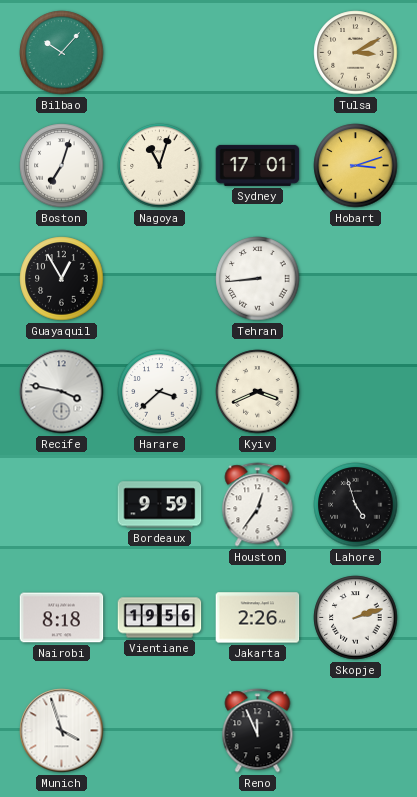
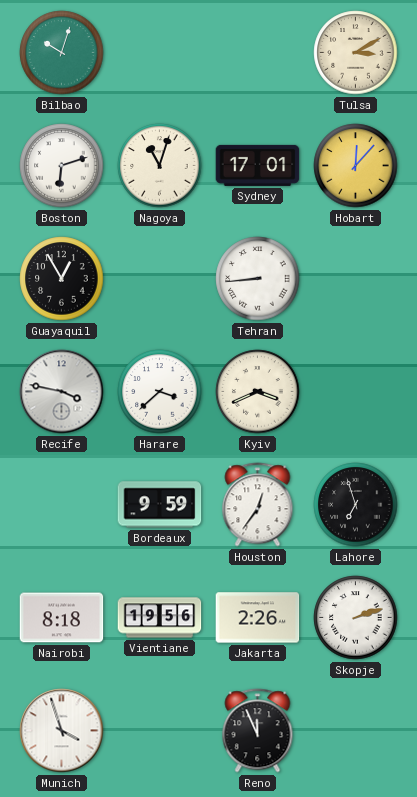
Bilbao: 10:07 -> 10:03
Boston: 7:03 -> 6:12
Hobart: 3:12 -> 12:07
Lahore: 4:57 -> 6:57
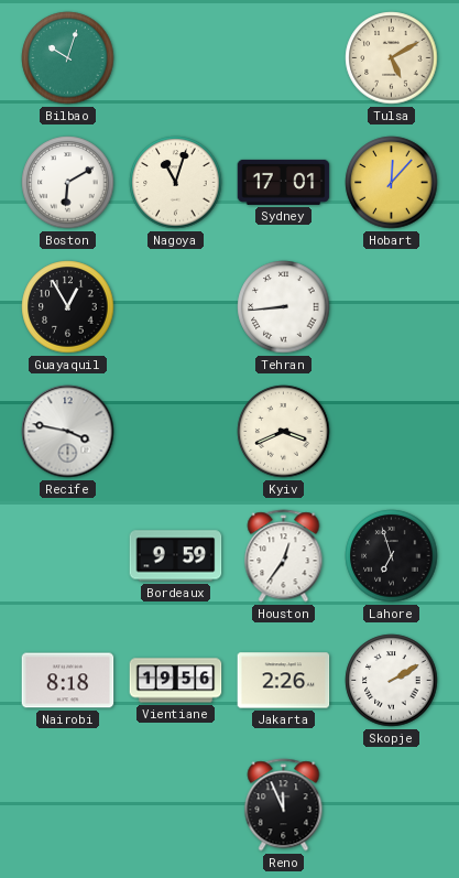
Tulsa: 3:10 -> 5:10
Boston: 6:12 -> 6:10
Harare: 3:38 -> none
Skopje: 2:12 -> 2:10
Munich: 3:57 -> none
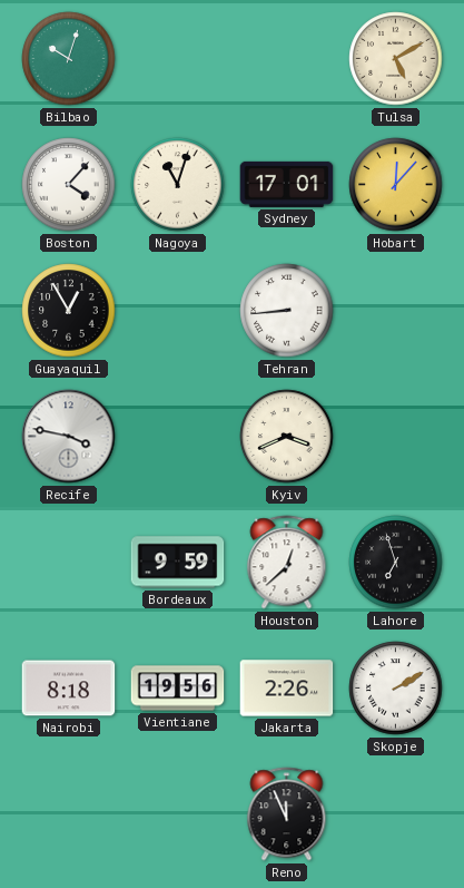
Boston: 6:10 -> 4:07
Houston: 12:36 -> 12:38
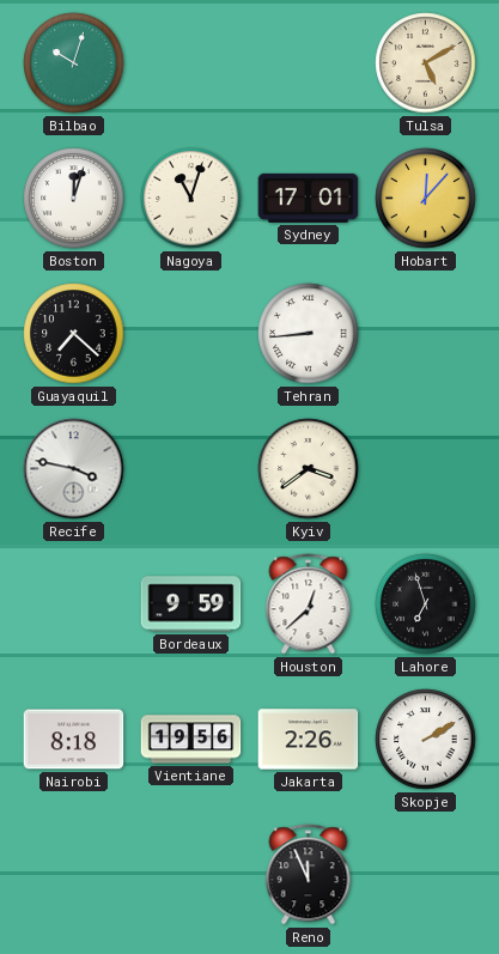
Boston: 4:07 -> 12:03
Guayaquil: 12:55 -> 7:22
Kyiv: 3:41 -> 3:39
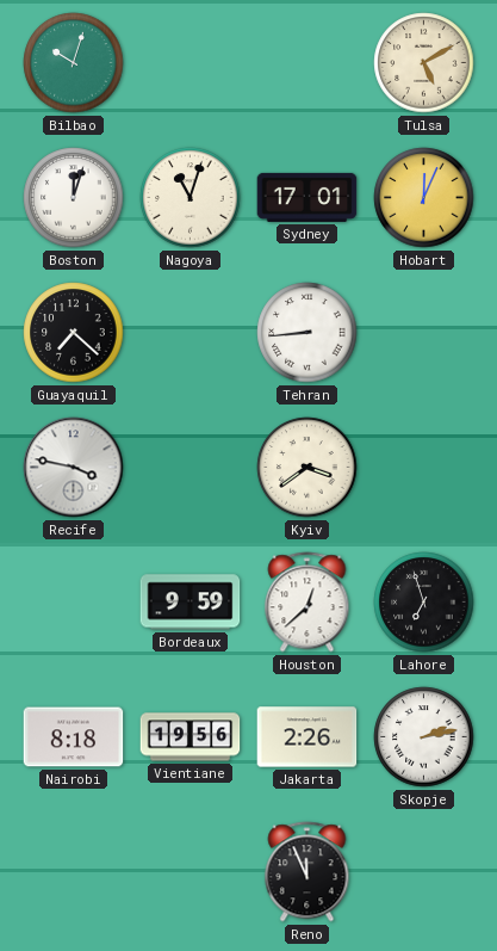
Hobart: 12:07 -> 12:04
Skopje: 2:10 -> 2:13
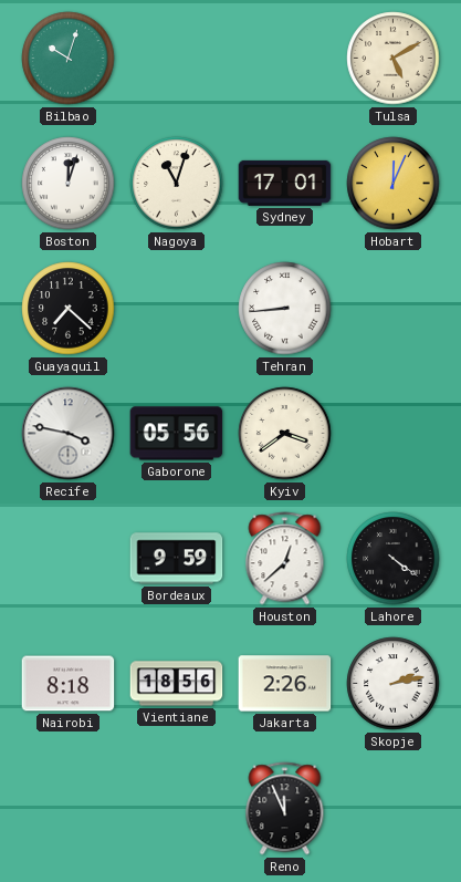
Gaborone: none -> 05:56
Lahore: 6:57 -> 4:21
Vientiane: 19:56 -> 18:56
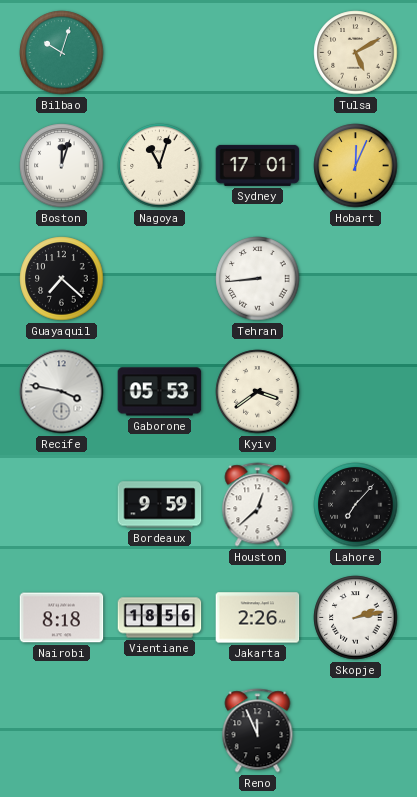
Gaborone: 05:56 -> 05:53
Lahore: 4:21 -> 7:07
